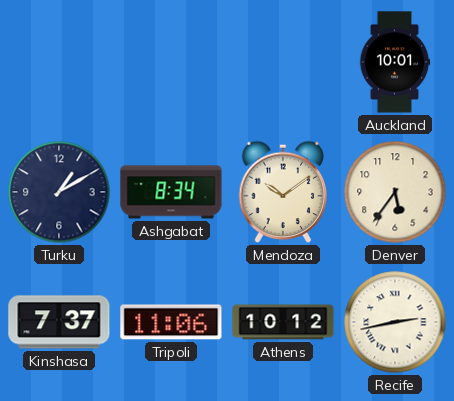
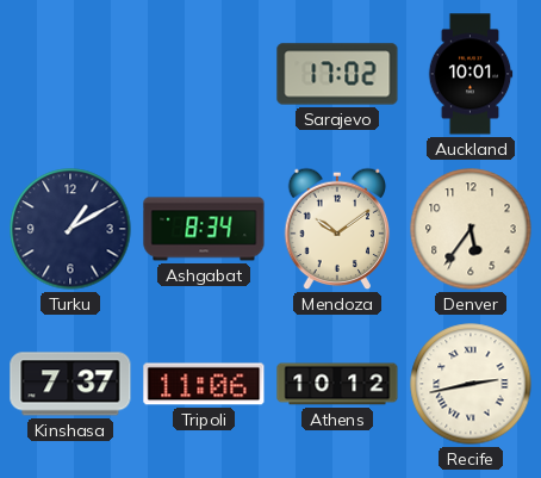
Sarajevo: none -> 17:02
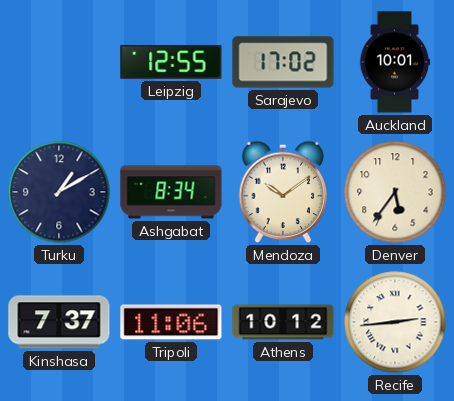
Leipzig: none -> 12:55
Recife: 2:43 -> 2:44
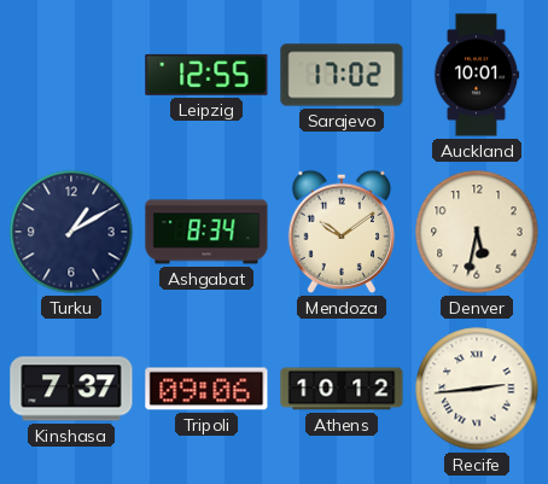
Denver: 5:36 -> 5:32
Tripoli: 11:06 -> 09:06
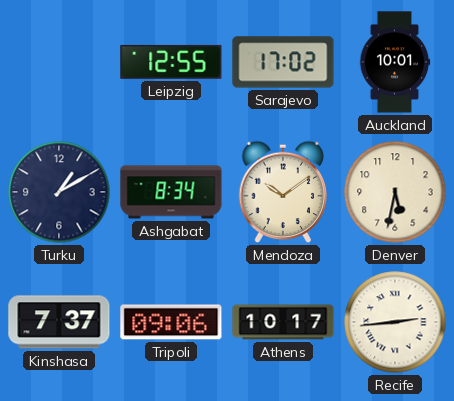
Athens: 10:12 -> 10:17
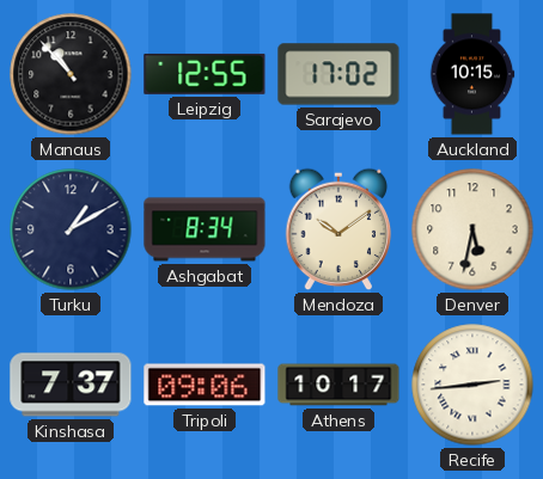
Manaus: none -> 10:53
Auckland: 10:01 -> 10:15
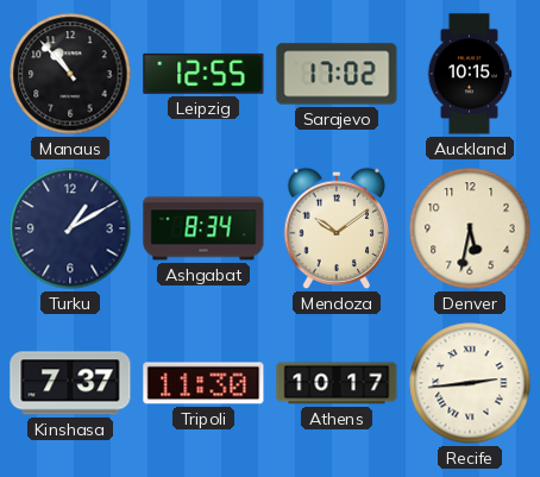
Tripoli: 09:06 -> 11:30
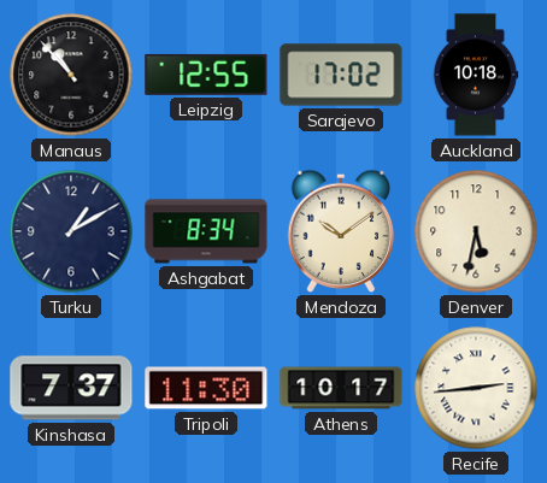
Auckland: 10:15 -> 10:18
